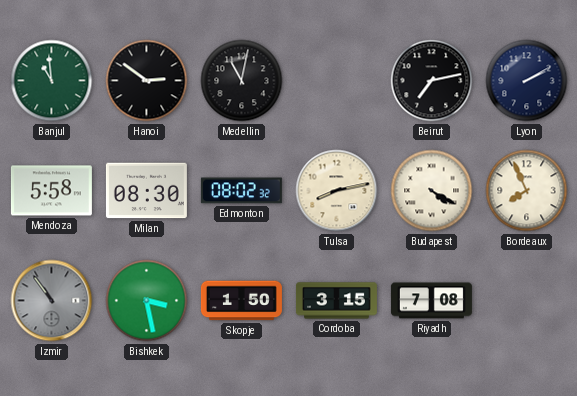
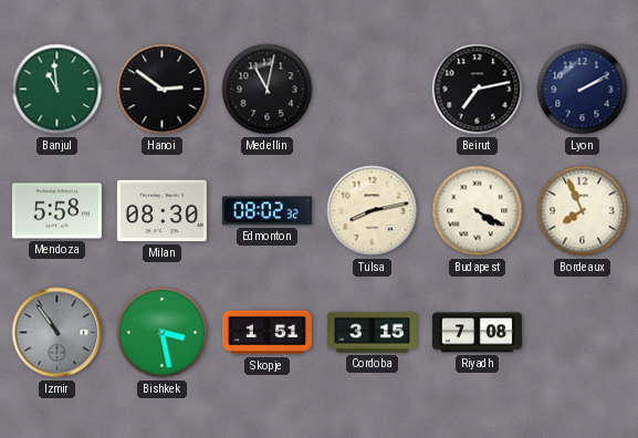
Skopje: 1:50 -> 1:51
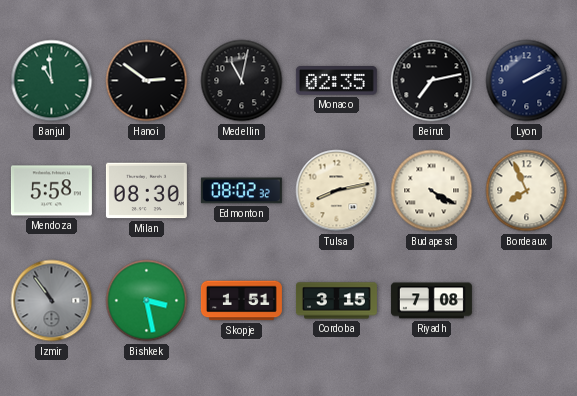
Monaco: none -> 02:35
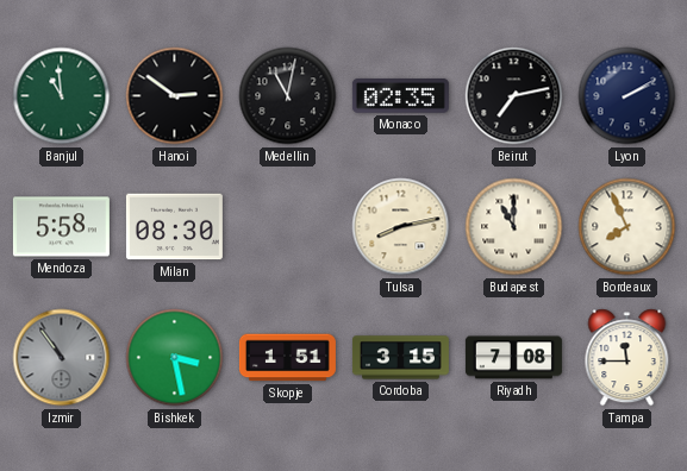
Edmonton: 08:02 -> none
Budapest: 4:20 -> 11:00
Tampa: none -> 11:45
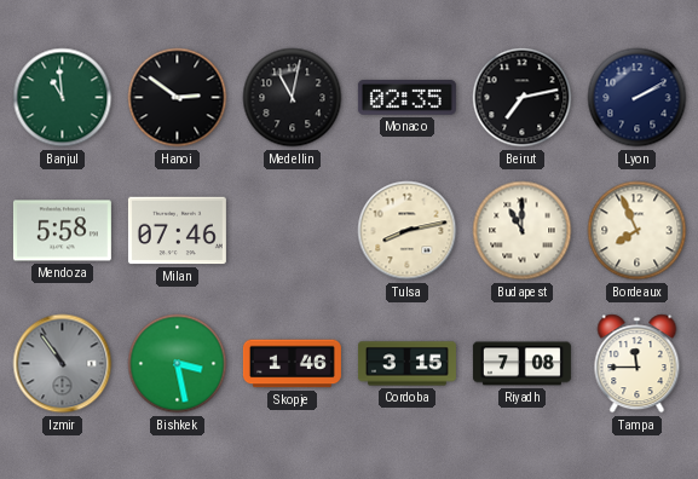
Milan: 08:30 -> 07:46
Skopje: 1:51 -> 1:46
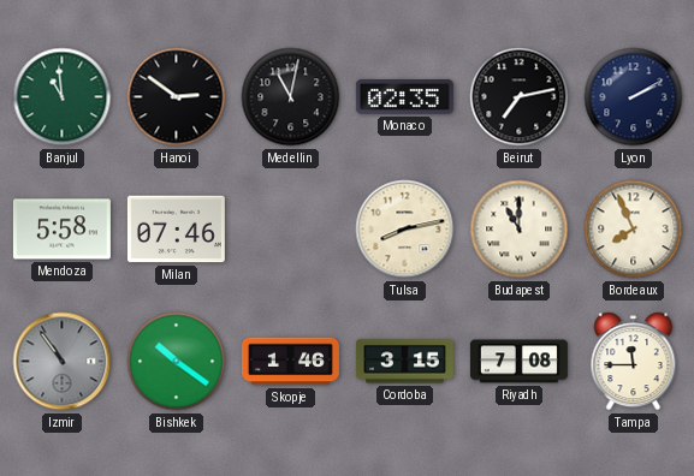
Bishkek: 3:28 -> 10:21
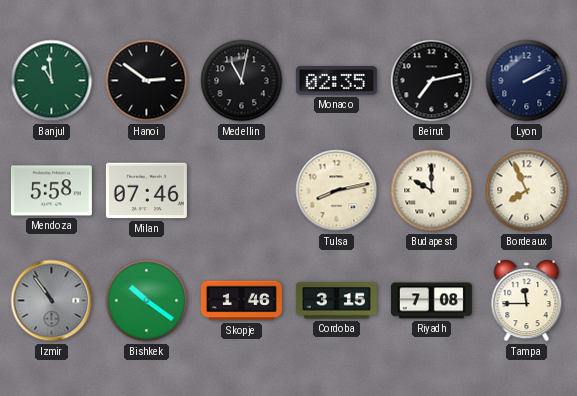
Budapest: 11:00 -> 10:00
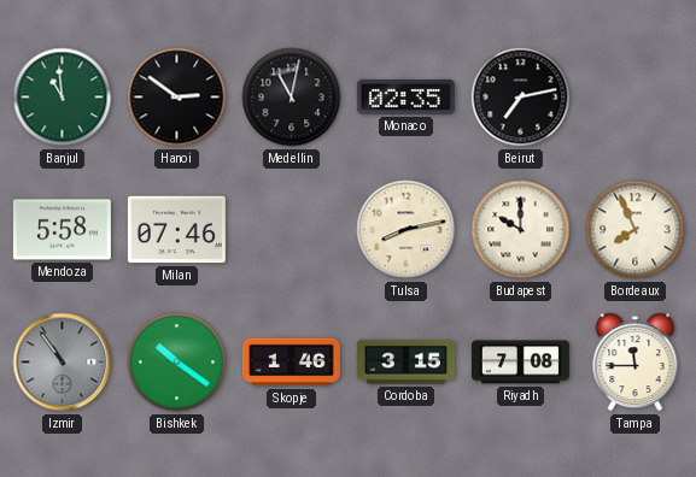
Lyon: 2:10 -> none
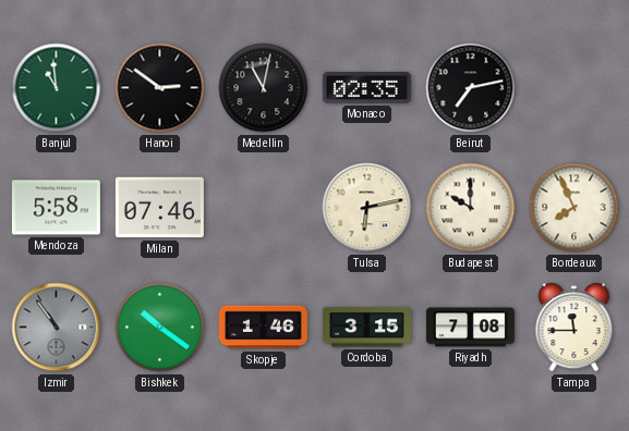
Tulsa: 8:13 -> 6:13
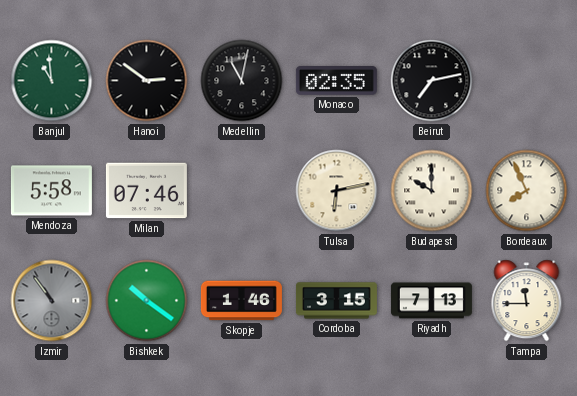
Riyadh: 7:08 -> 7:13
